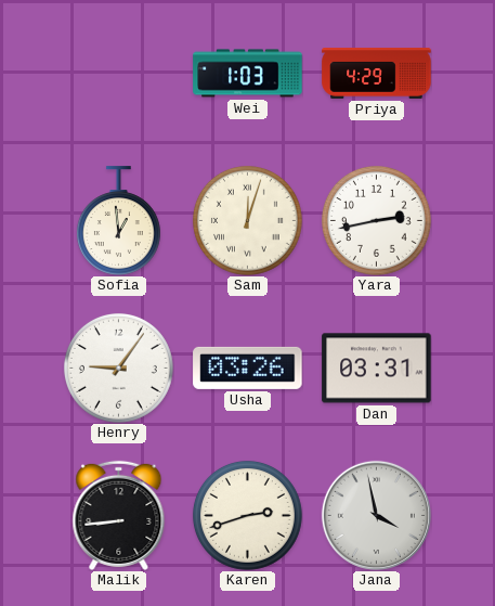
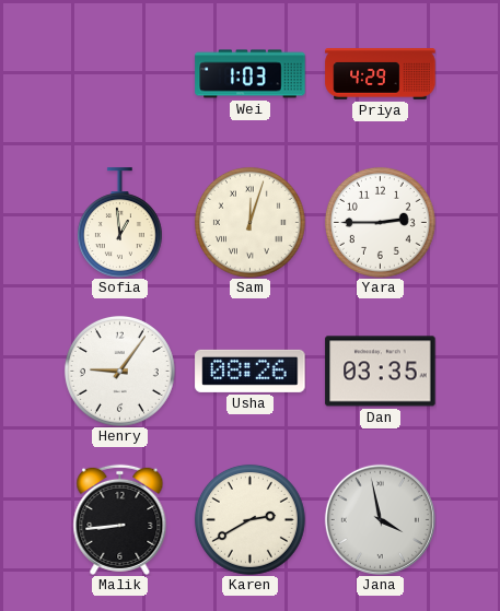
Yara: 2:43 -> 2:45
Usha: 03:26 -> 08:26
Dan: 03:31 -> 03:35
Karen: 2:42 -> 2:40
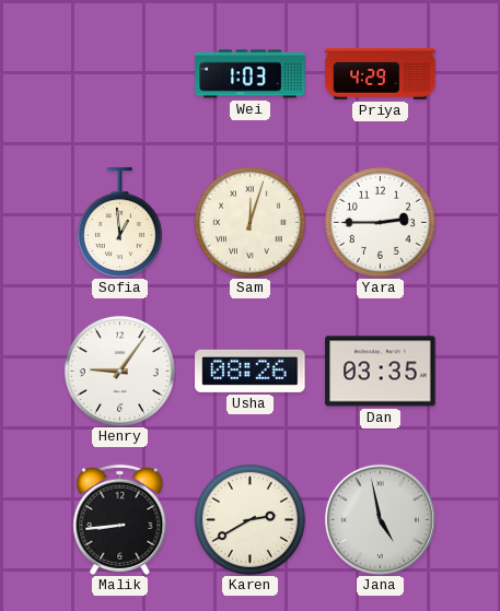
Jana: 3:58 -> 4:58
